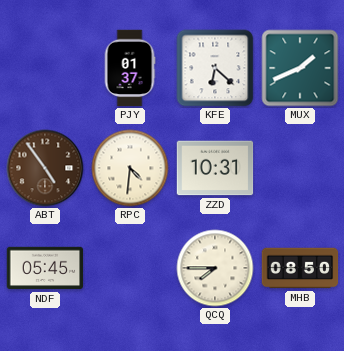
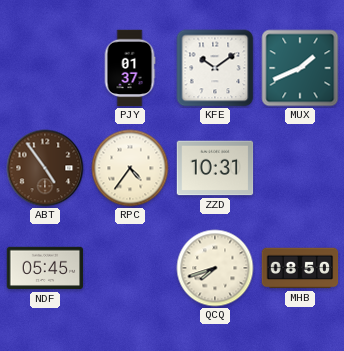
KFE: 6:22 -> 10:09
RPC: 4:31 -> 4:36
QCQ: 7:45 -> 7:42
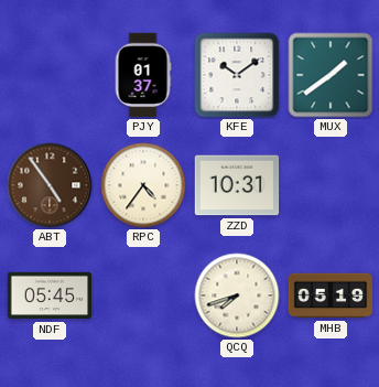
MUX: 1:41 -> 1:39
MHB: 08:50 -> 05:19
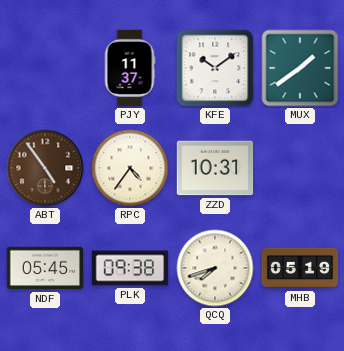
PJY: 01:37 -> 11:37
PLK: none -> 09:38
